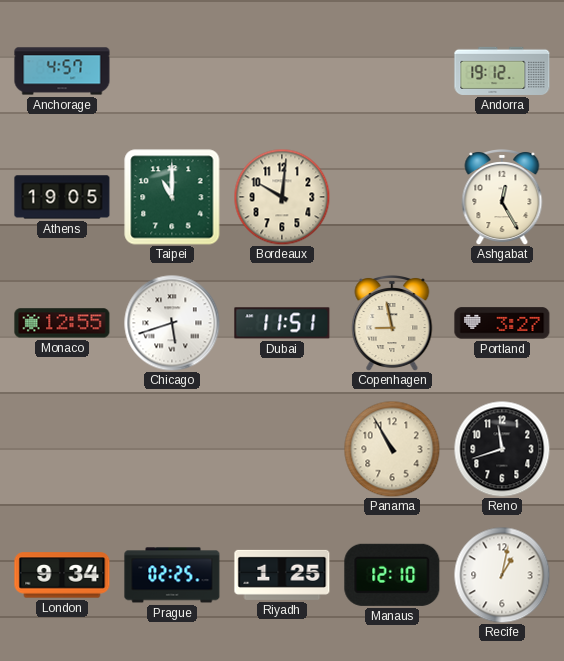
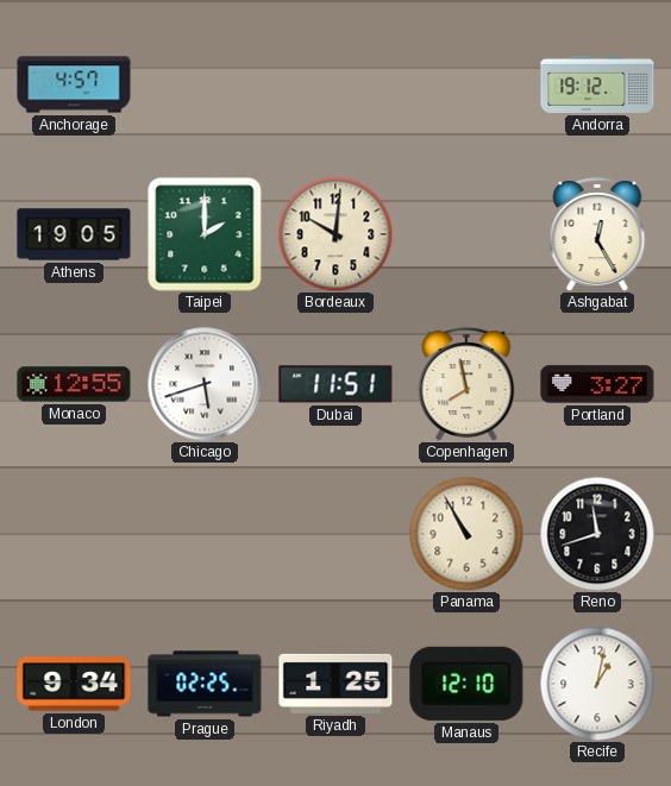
Taipei: 11:00 -> 2:00
Copenhagen: 8:58 -> 7:58
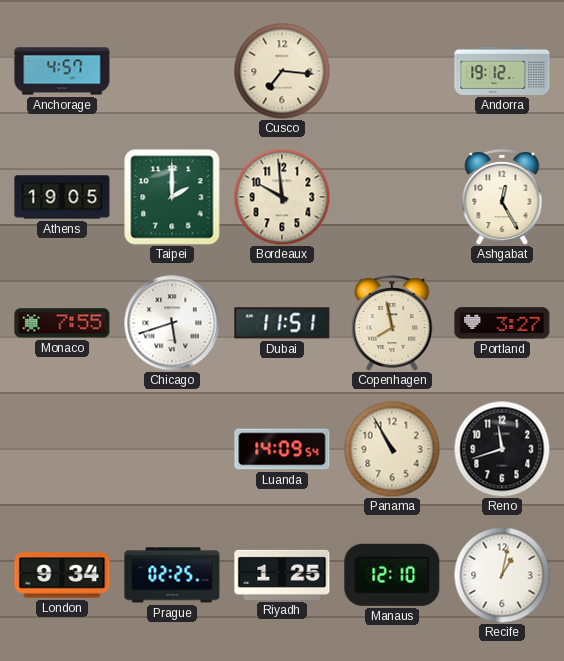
Cusco: none -> 7:16
Bordeaux: 10:01 -> 9:59
Monaco: 12:55 -> 7:55
Luanda: none -> 14:09
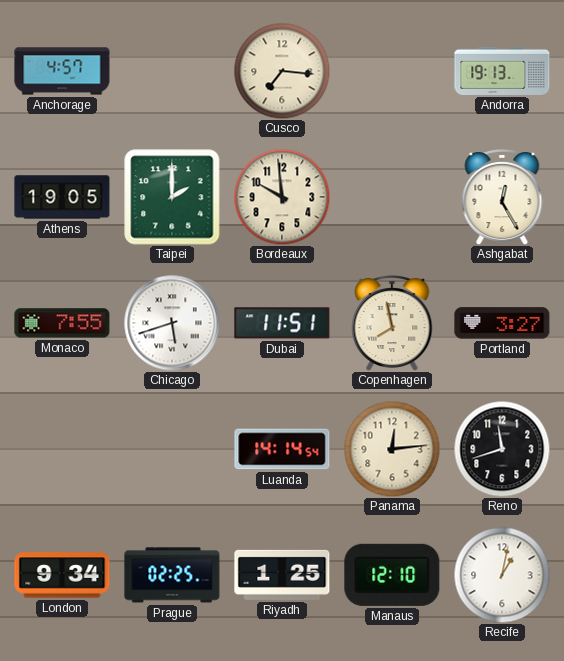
Andorra: 19:12 -> 19:13
Luanda: 14:09 -> 14:14
Panama: 10:55 -> 12:14
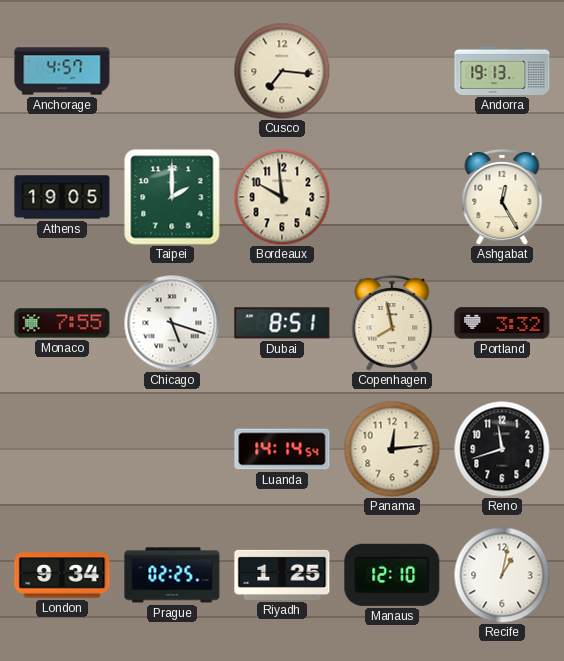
Chicago: 5:42 -> 5:18
Dubai: 11:51 -> 8:51
Portland: 3:27 -> 3:32
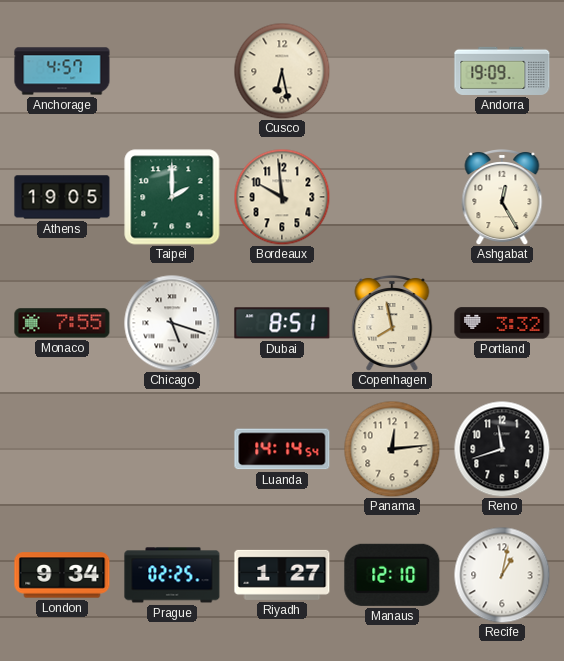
Cusco: 7:16 -> 6:28
Andorra: 19:13 -> 19:09
Riyadh: 1:25 -> 1:27
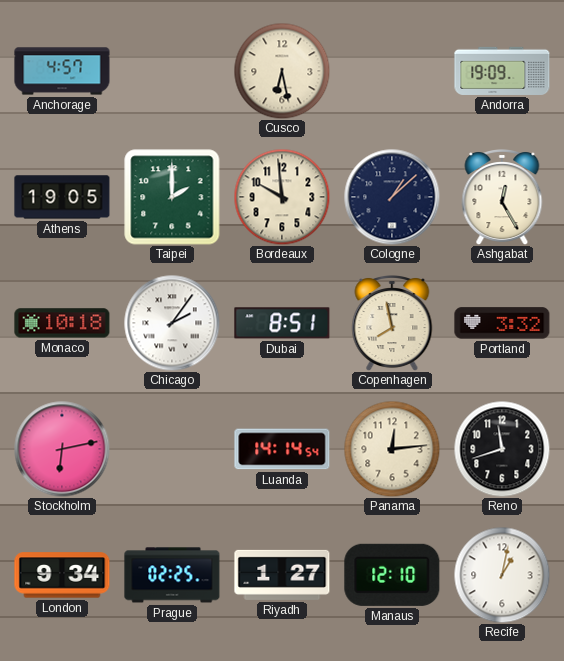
Cologne: none -> 1:08
Monaco: 7:55 -> 10:18
Chicago: 5:18 -> 2:06
Stockholm: none -> 6:13
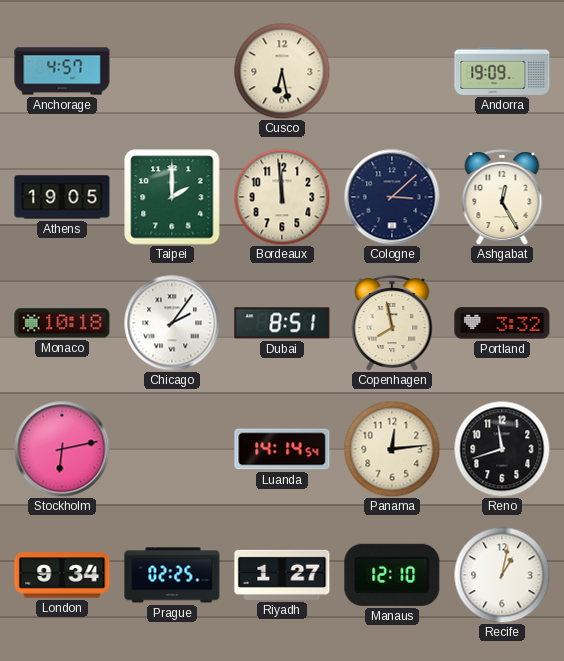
Bordeaux: 9:59 -> 11:59
Cologne: 1:08 -> 3:08
